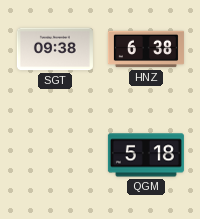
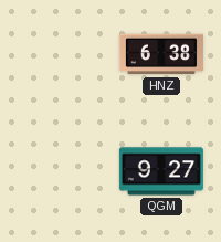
SGT: 09:38 -> none
QGM: 5:18 -> 9:27
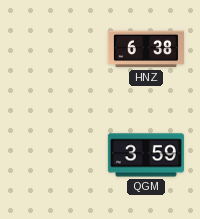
QGM: 9:27 -> 3:59
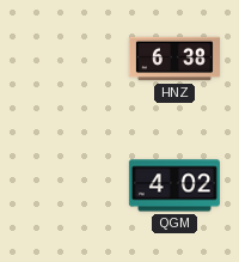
QGM: 3:59 -> 4:02
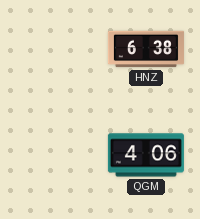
QGM: 4:02 -> 4:06
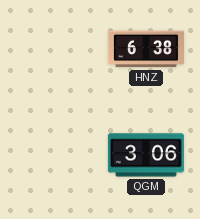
QGM: 4:06 -> 3:06
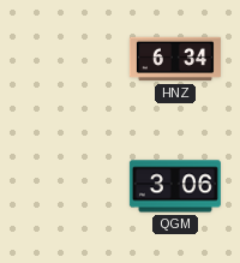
HNZ: 6:38 -> 6:34
